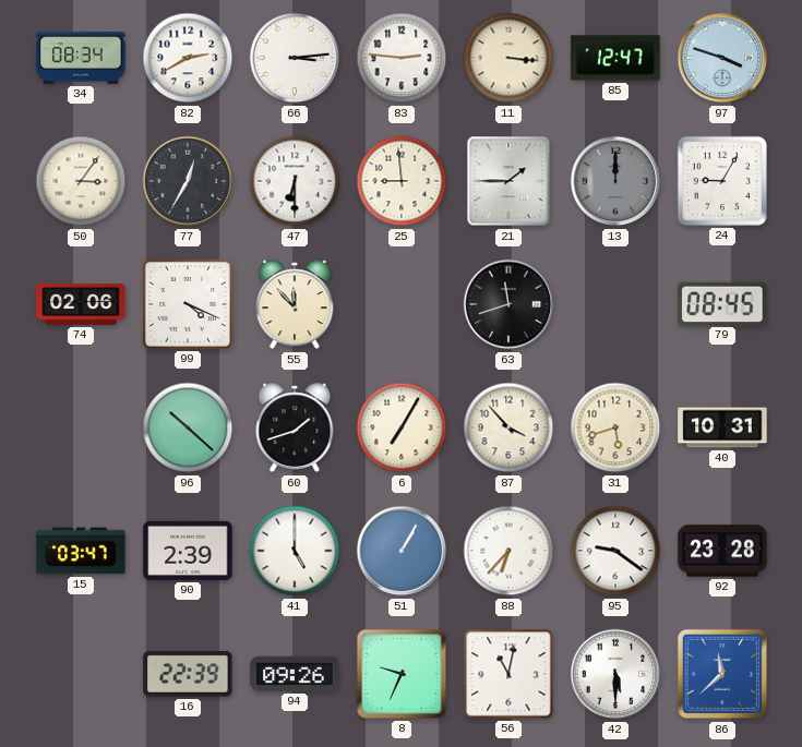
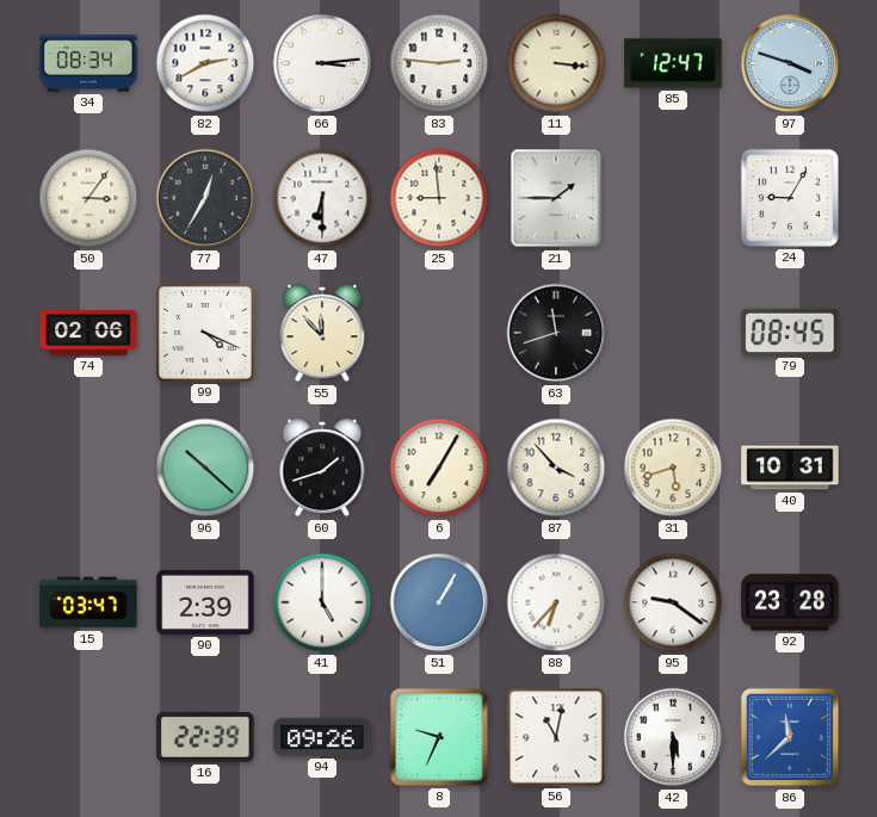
13: 12:00 -> none
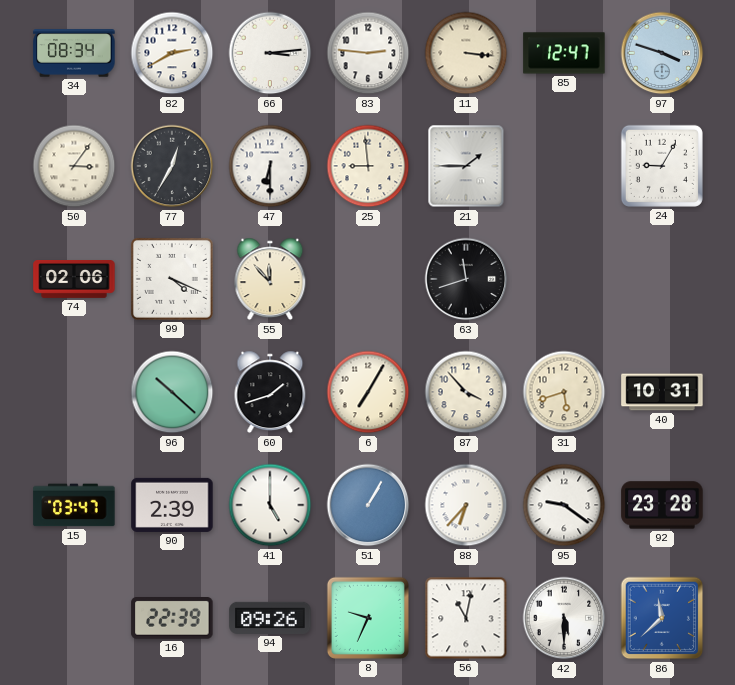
79: 08:45 -> none
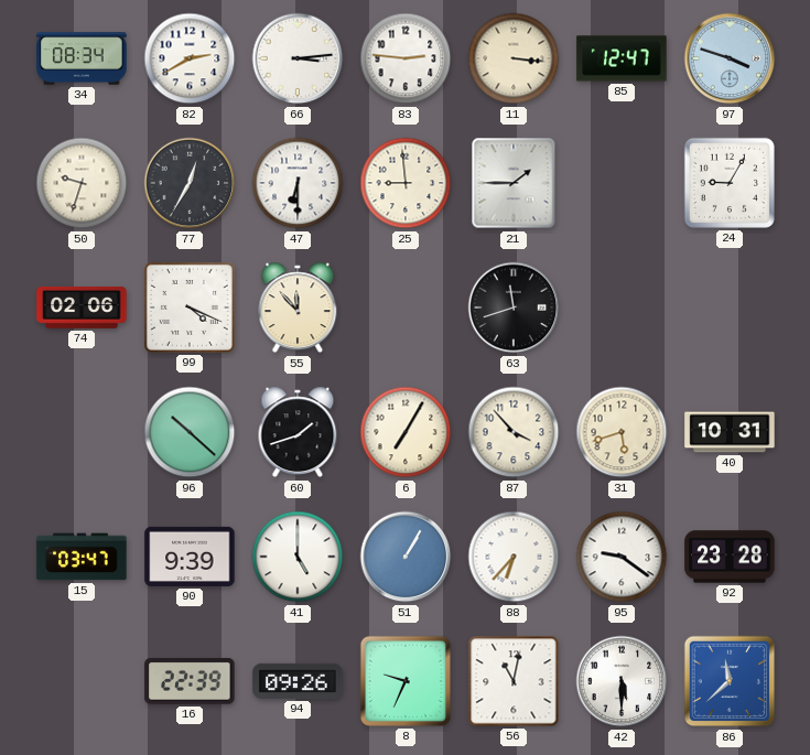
50: 3:06 -> 9:33
90: 2:39 -> 9:39
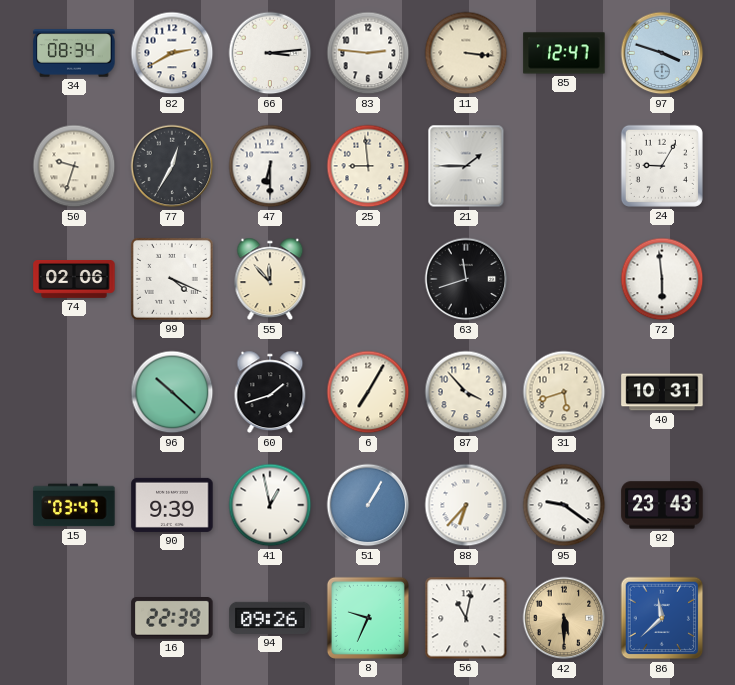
72: none -> 5:59
41: 5:00 -> 12:58
92: 23:28 -> 23:43
42 dial: white -> champagne
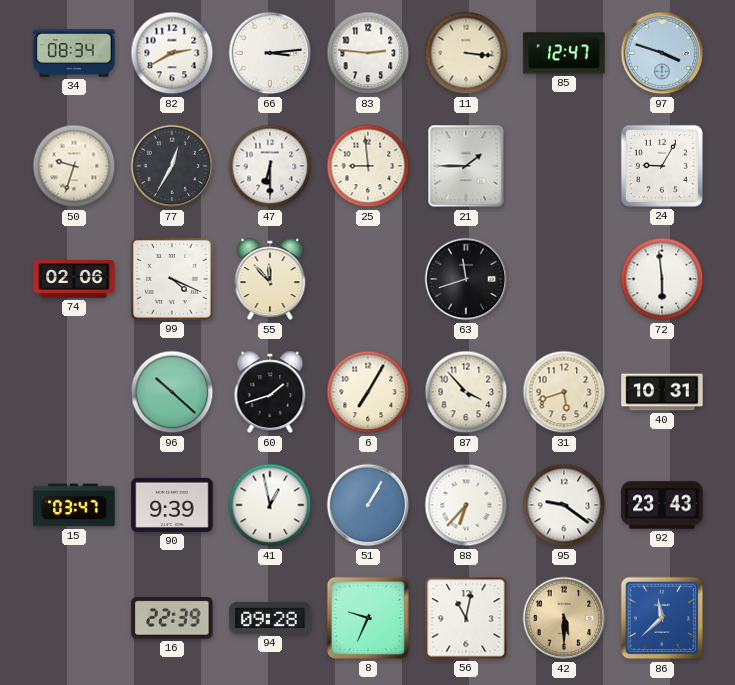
94: 09:26 -> 09:28
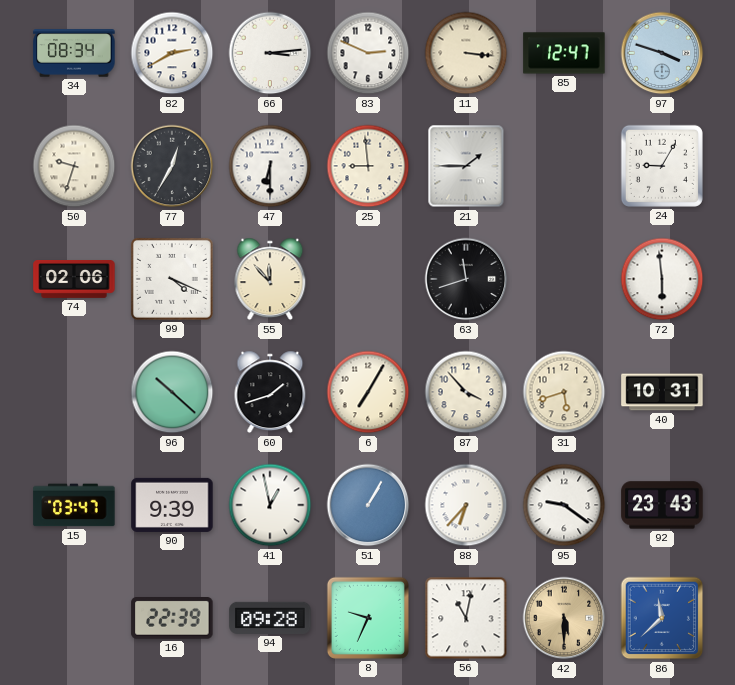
83: 2:46 -> 2:49
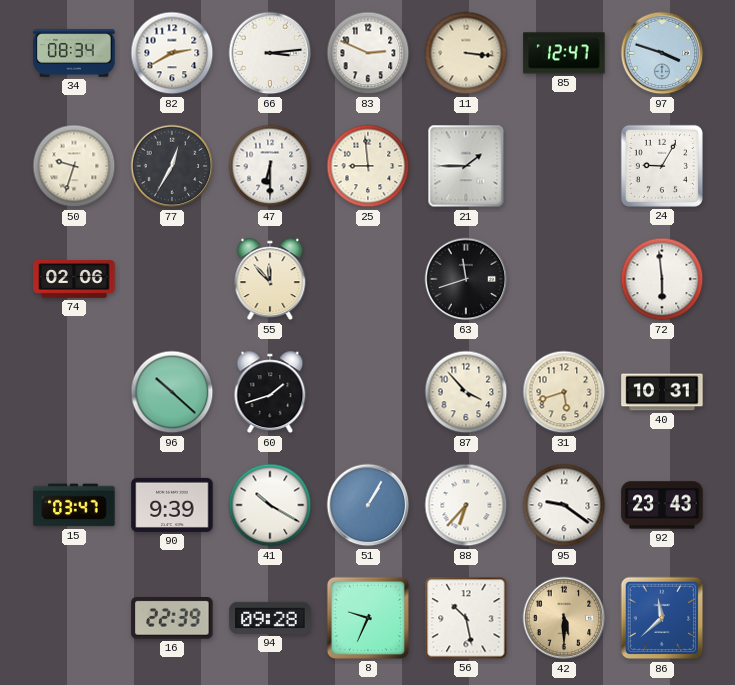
99: 4:19 -> none
6: 7:05 -> none
41: 12:58 -> 10:20
56: 11:02 -> 10:28
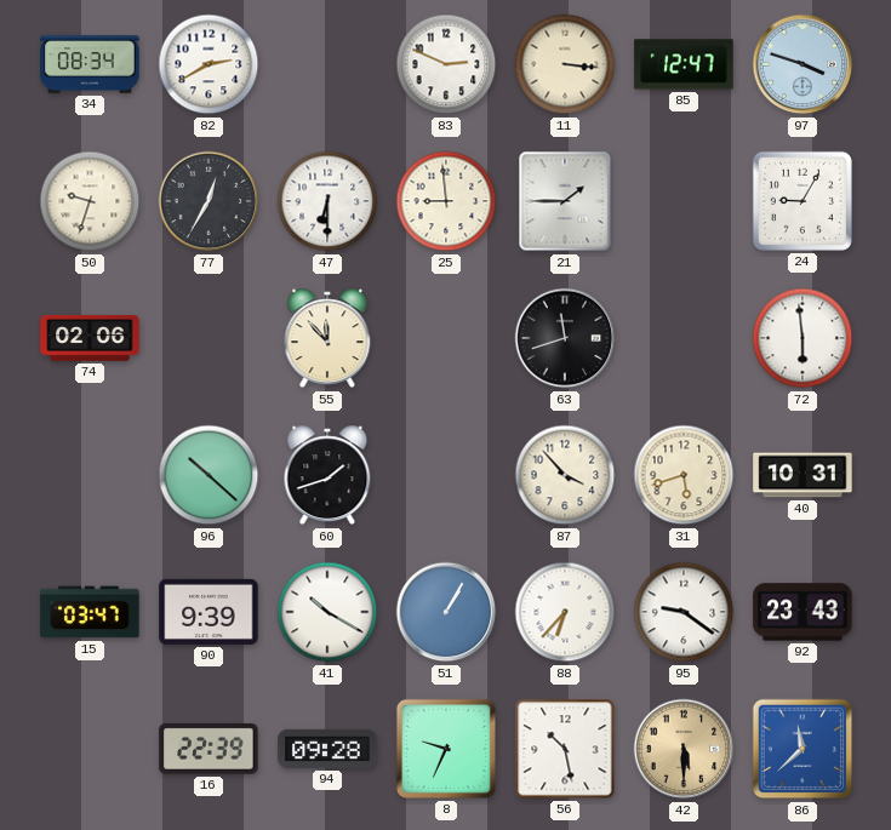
66: 3:14 -> none
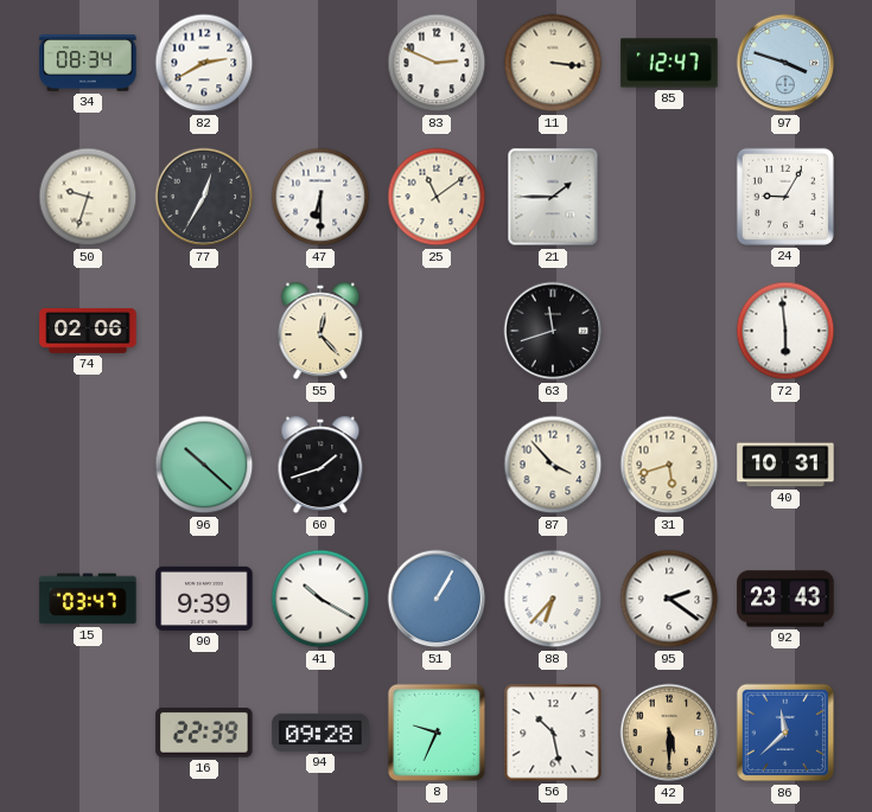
25: 8:59 -> 11:09
55: 11:53 -> 12:23
95: 9:21 -> 2:21
